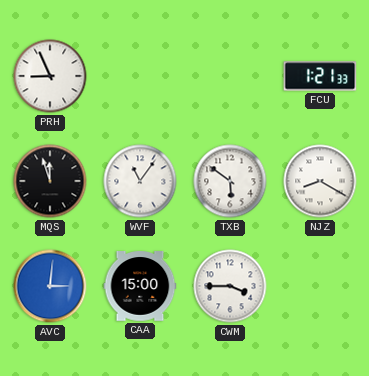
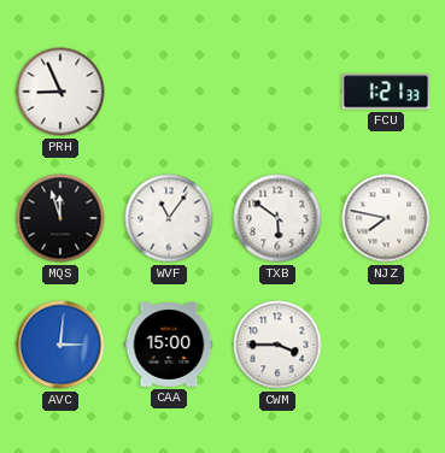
NJZ: 8:20 -> 7:47
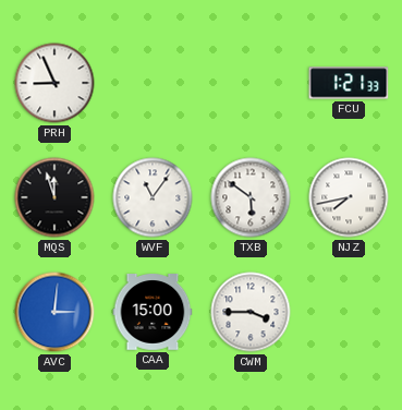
NJZ: 7:47 -> 7:43
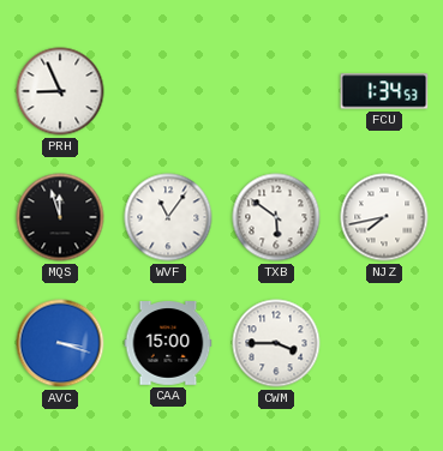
FCU: 1:21 -> 1:34
AVC: 3:01 -> 3:18
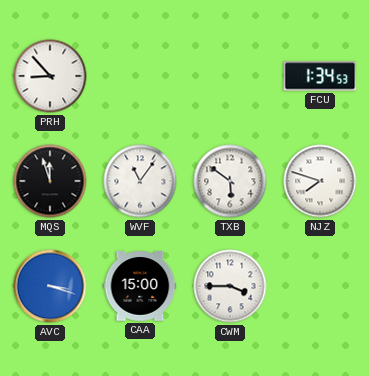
PRH: 8:56 -> 8:53
NJZ: 7:43 -> 7:48
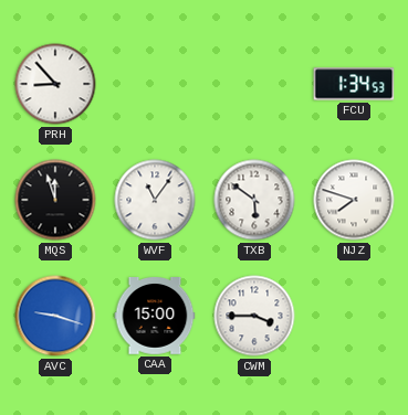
AVC: 3:18 -> 9:18
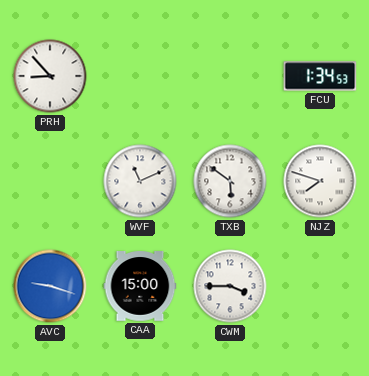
MQS: 11:57 -> none
WVF: 11:06 -> 11:11
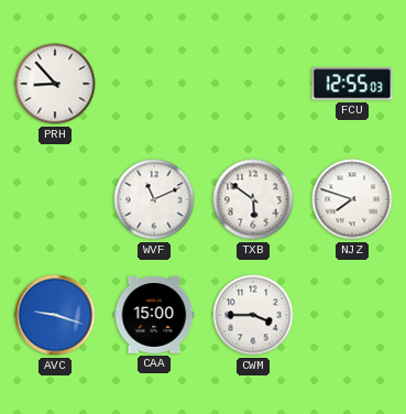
FCU: 1:34 -> 12:55
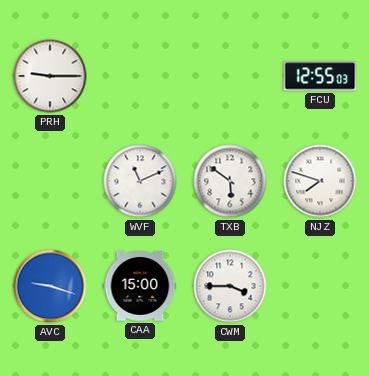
PRH: 8:53 -> 9:15
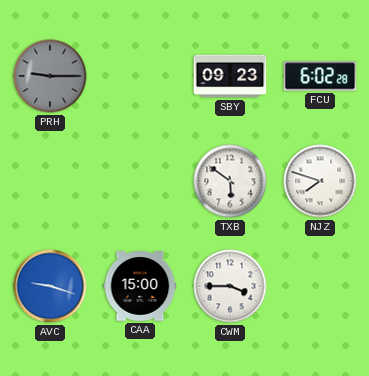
PRH dial: white -> grey
SBY: none -> 09:23
FCU: 12:55 -> 6:02
WVF: 11:11 -> none
